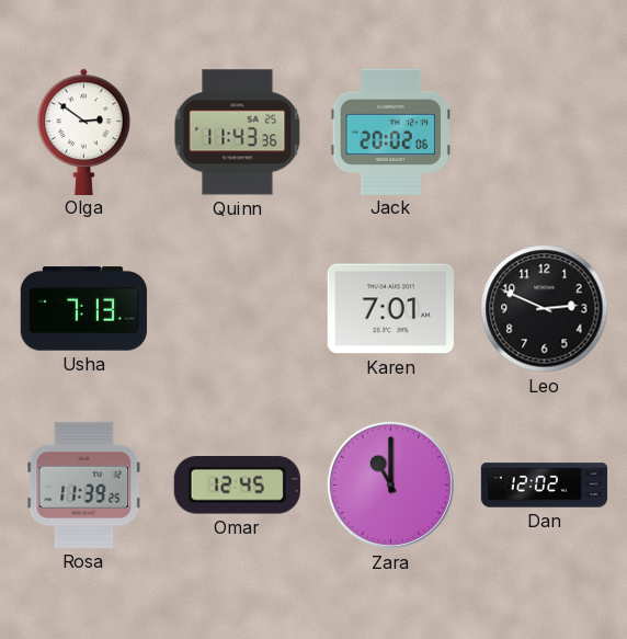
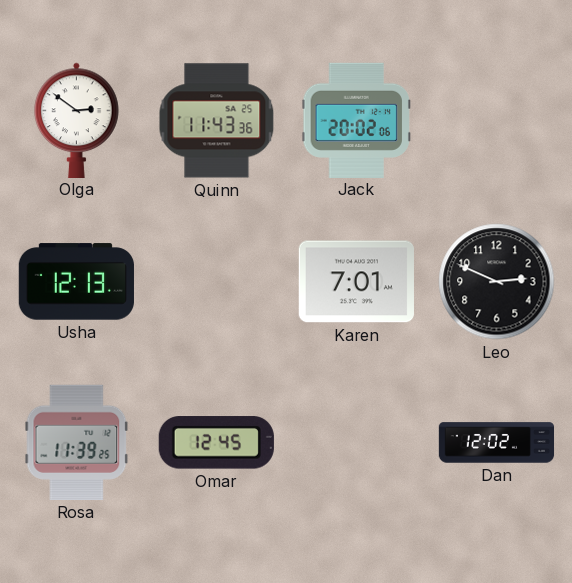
Usha: 7:13 -> 12:13
Zara: 11:00 -> none
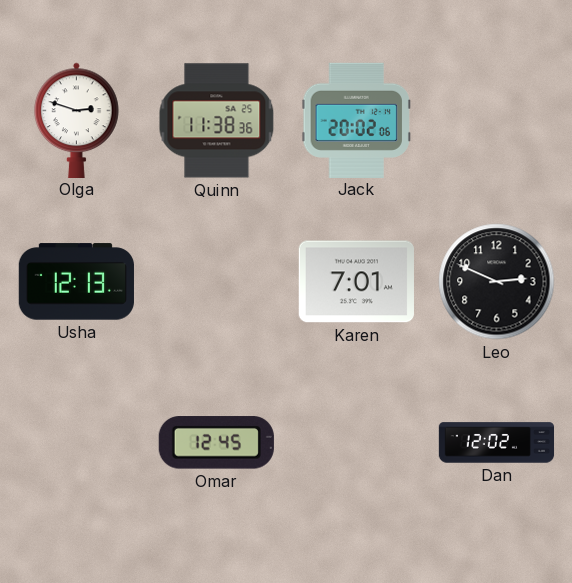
Olga: 2:51 -> 2:48
Quinn: 11:43 -> 11:38
Rosa: 11:39 -> none
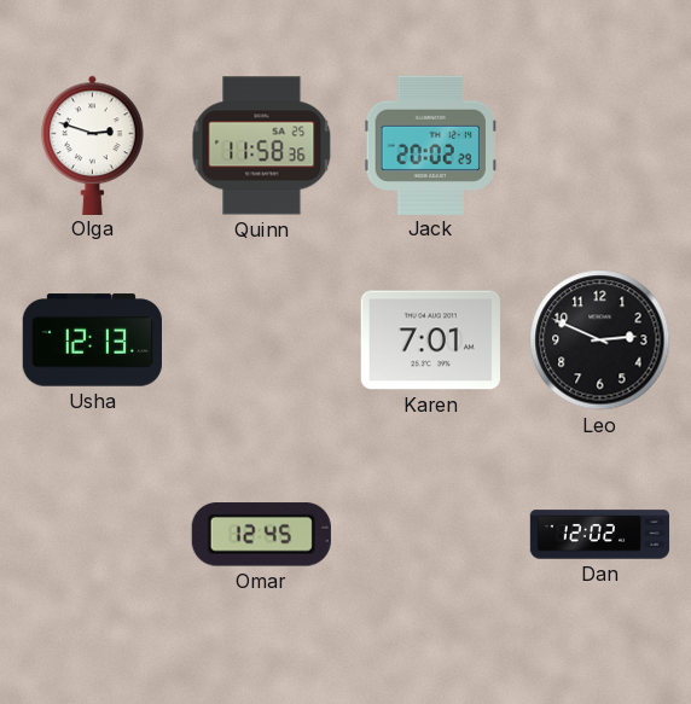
Quinn: 11:38 -> 11:58
Jack: 20:02:06 -> 20:02:29
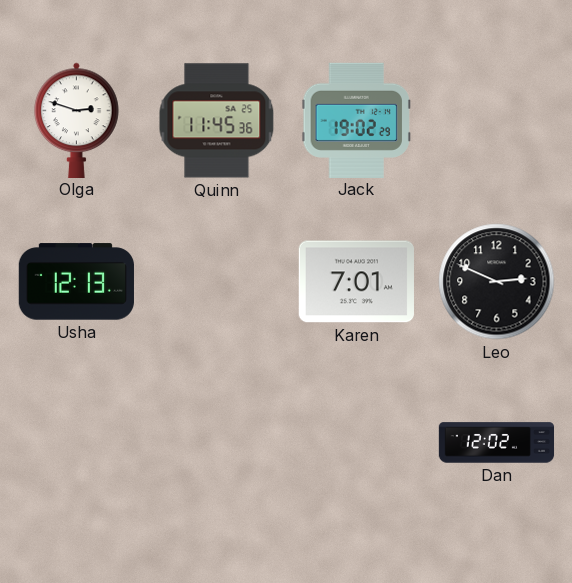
Quinn: 11:58 -> 11:45
Jack: 20:02 -> 19:02
Omar: 12:45 -> none
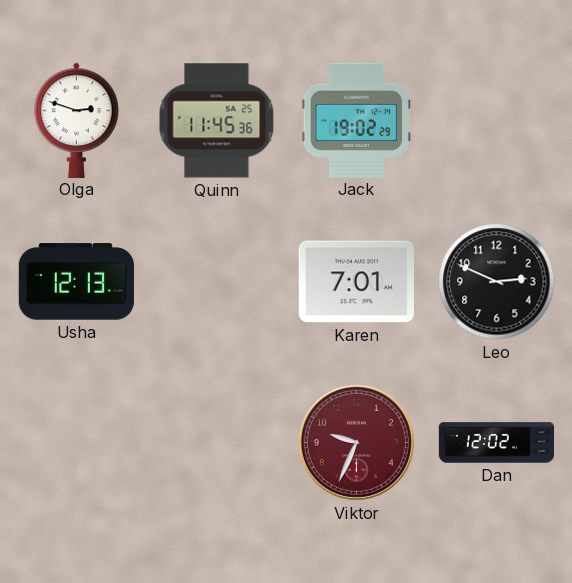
Viktor: none -> 9:34
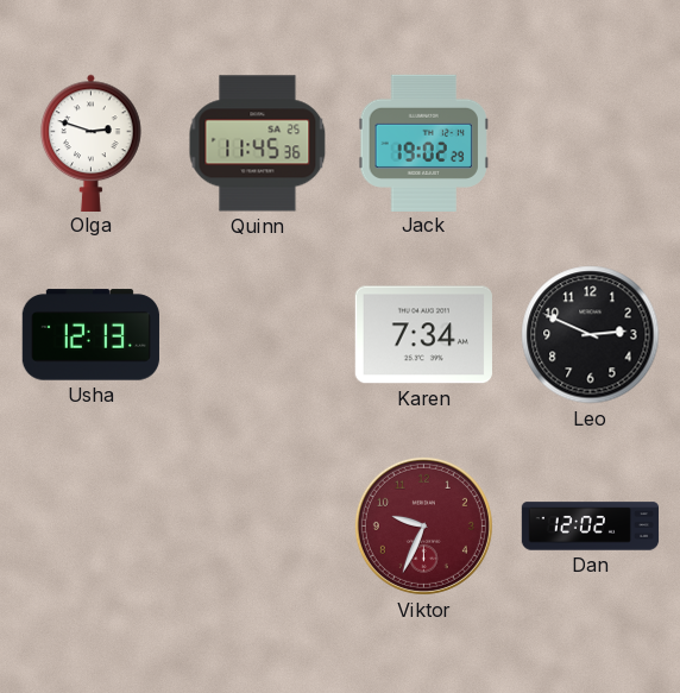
Karen: 7:01 -> 7:34
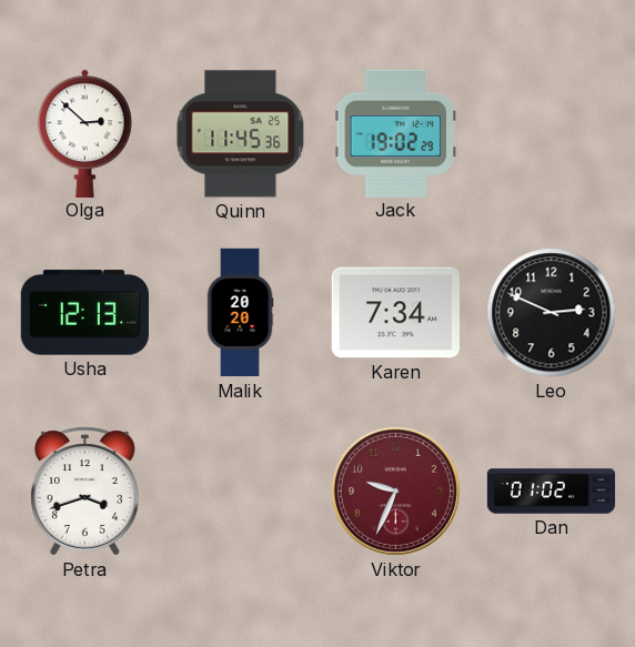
Olga: 2:48 -> 2:52
Malik: none -> 20:20
Petra: none -> 3:42
Dan: 12:02 -> 01:02
